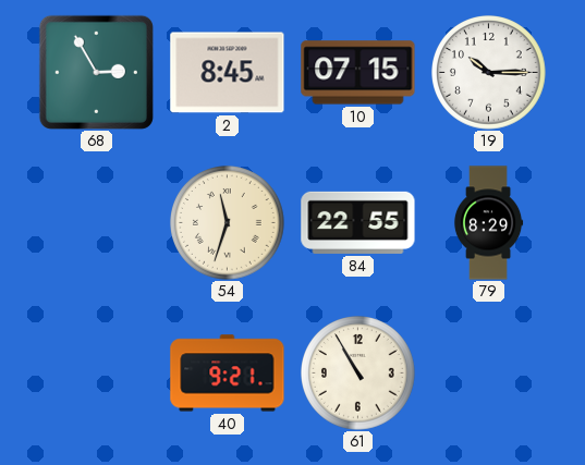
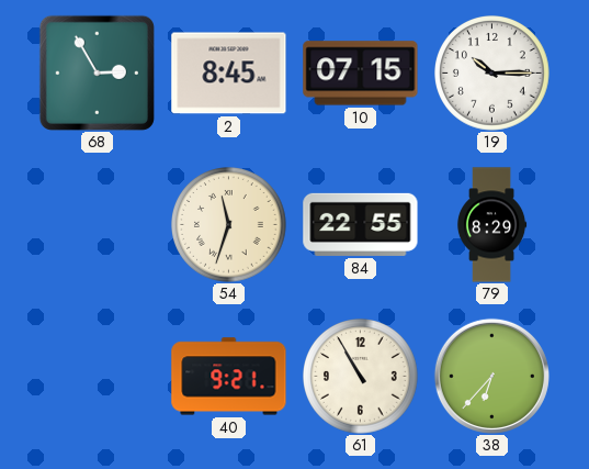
38: none -> 6:37
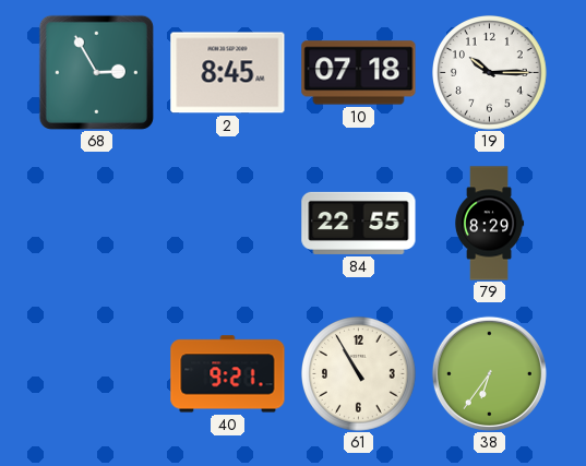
10: 07:15 -> 07:18
54: 11:33 -> none
38: 6:37 -> 6:36
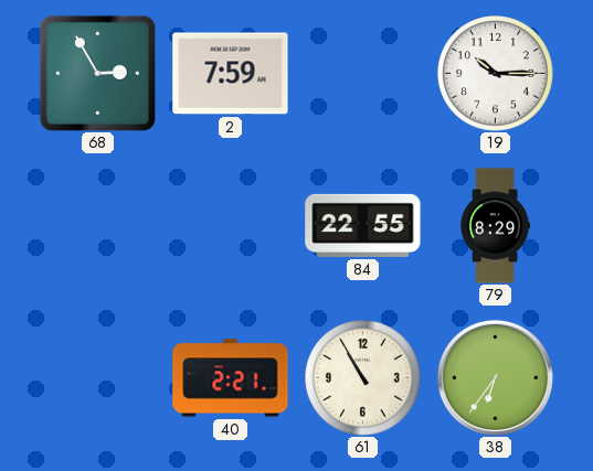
2: 8:45 -> 7:59
10: 07:18 -> none
40: 9:21 -> 2:21
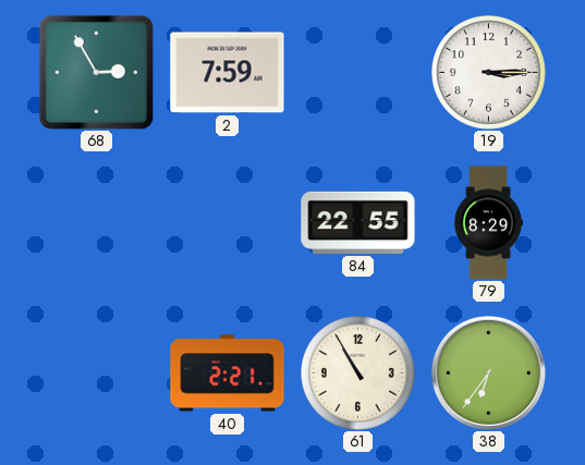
19: 10:15 -> 3:15
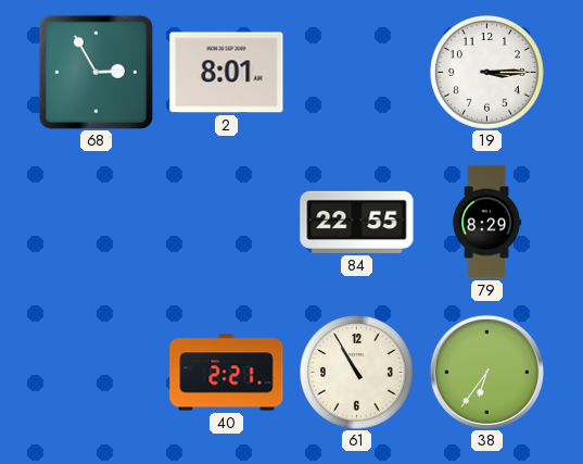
2: 7:59 -> 8:01
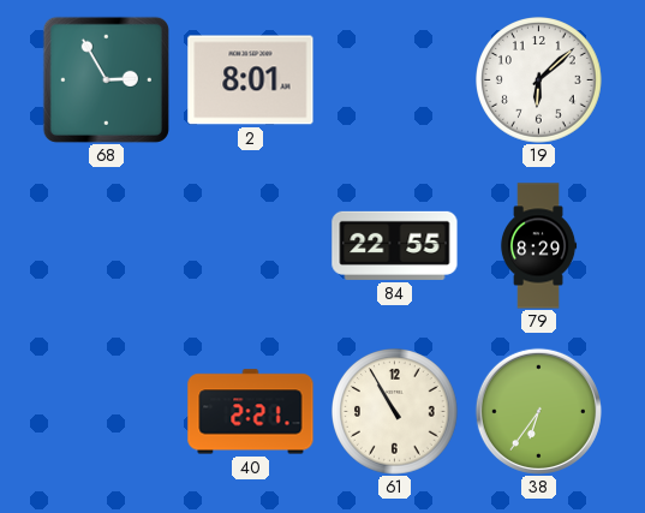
19: 3:15 -> 6:08
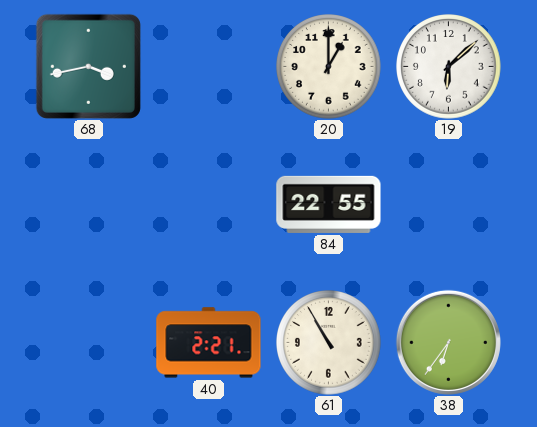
68: 2:55 -> 3:43
2: 8:01 -> none
20: none -> 1:00
79: 8:29 -> none
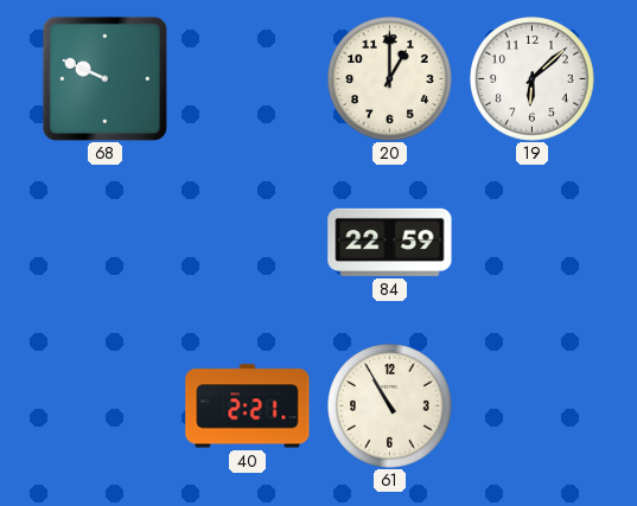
68: 3:43 -> 9:49
84: 22:55 -> 22:59
38: 6:36 -> none
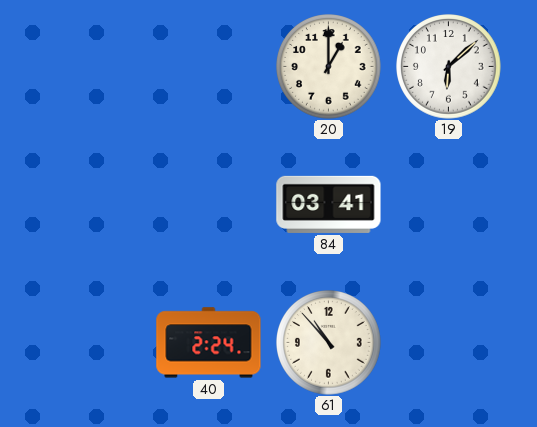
68: 9:49 -> none
84: 22:59 -> 03:41
40: 2:21 -> 2:24
61: 10:55 -> 10:53
